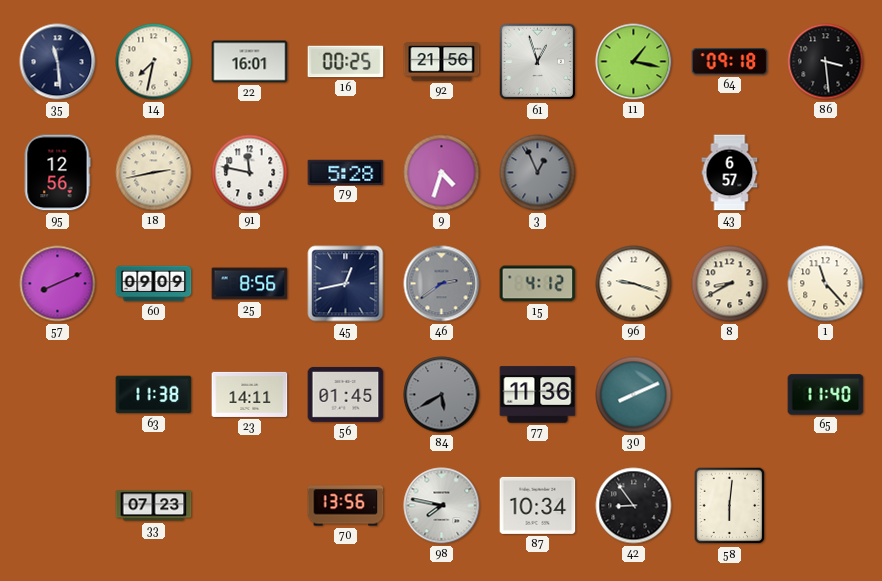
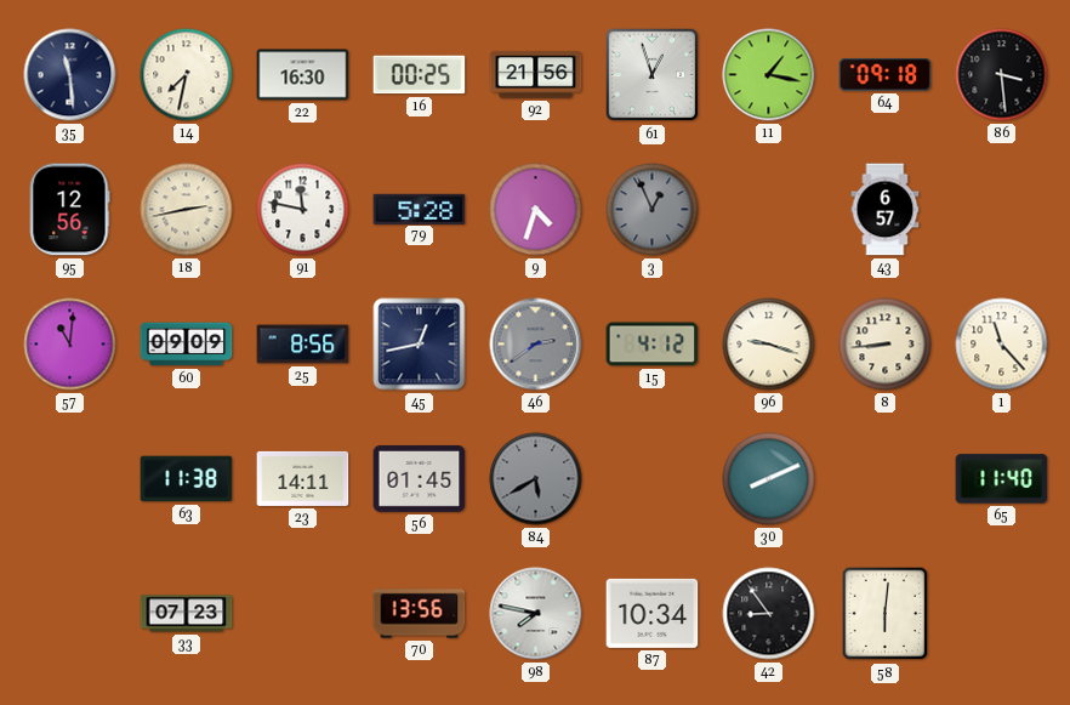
22: 16:01 -> 16:30
57: 8:11 -> 11:01
8: 8:40 -> 8:44
77: 11:36 -> none
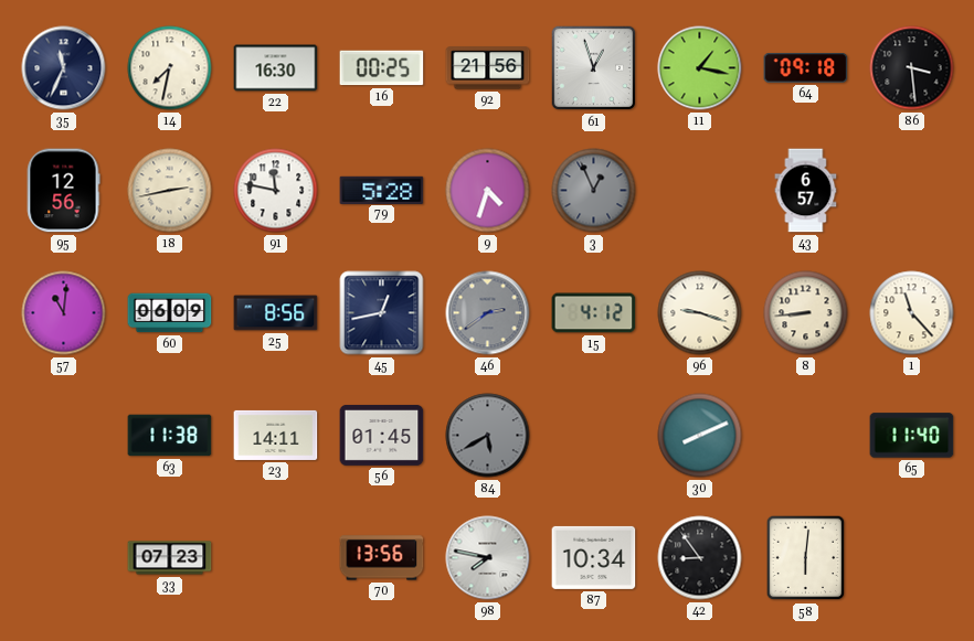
35: 11:29 -> 11:34
60: 09:09 -> 06:09
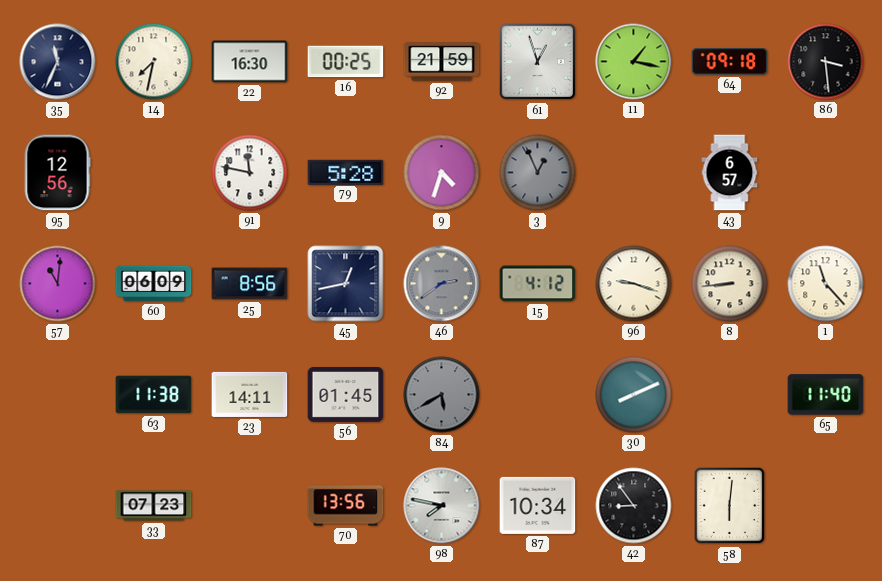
92: 21:56 -> 21:59
18: 2:43 -> none
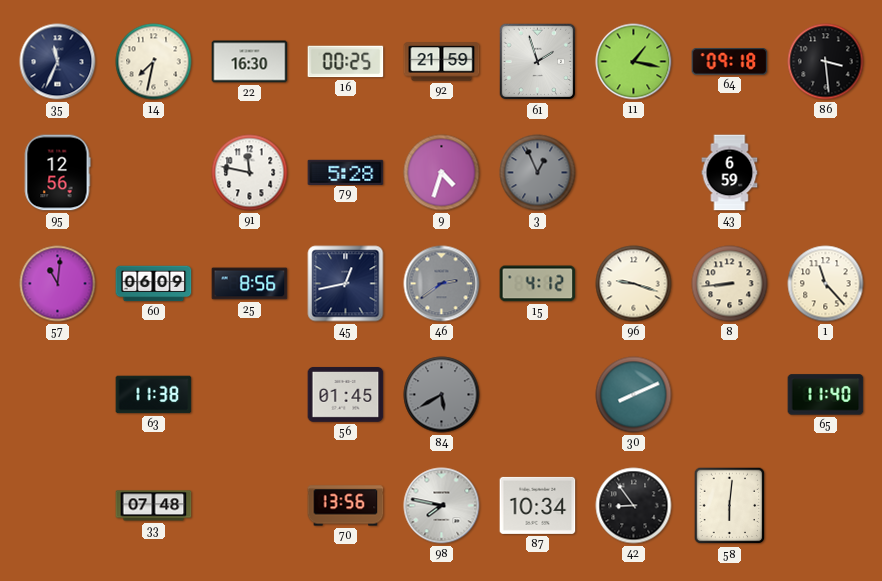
61: 12:57 -> 1:57
43: 6:57 -> 6:59
23: 14:11 -> none
33: 07:23 -> 07:48
